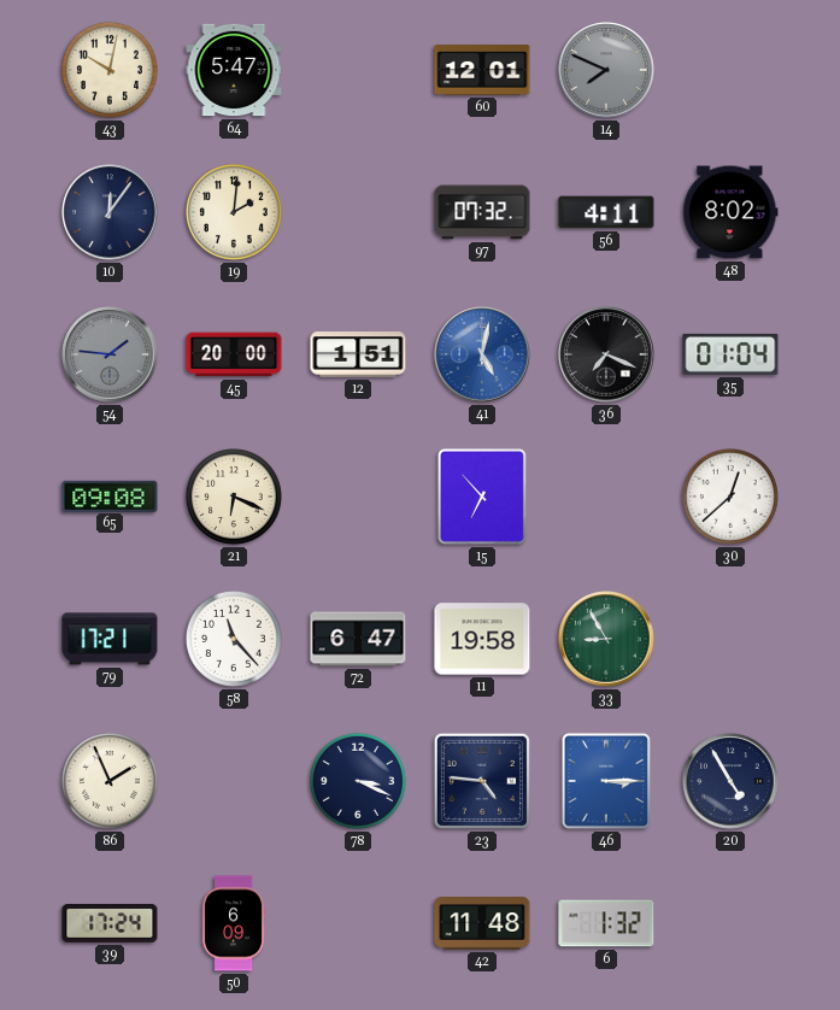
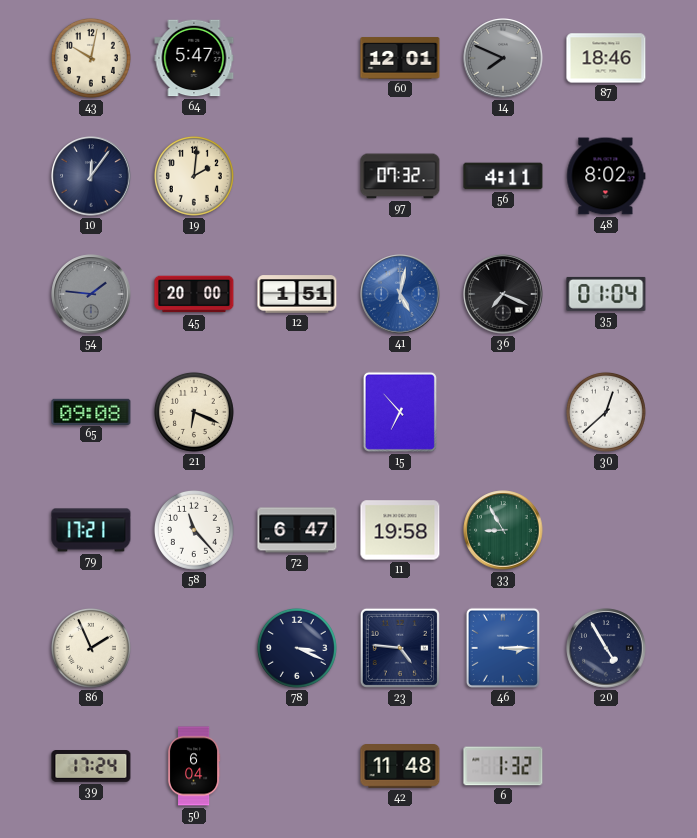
87: none -> 18:46
50: 6:09 -> 6:04
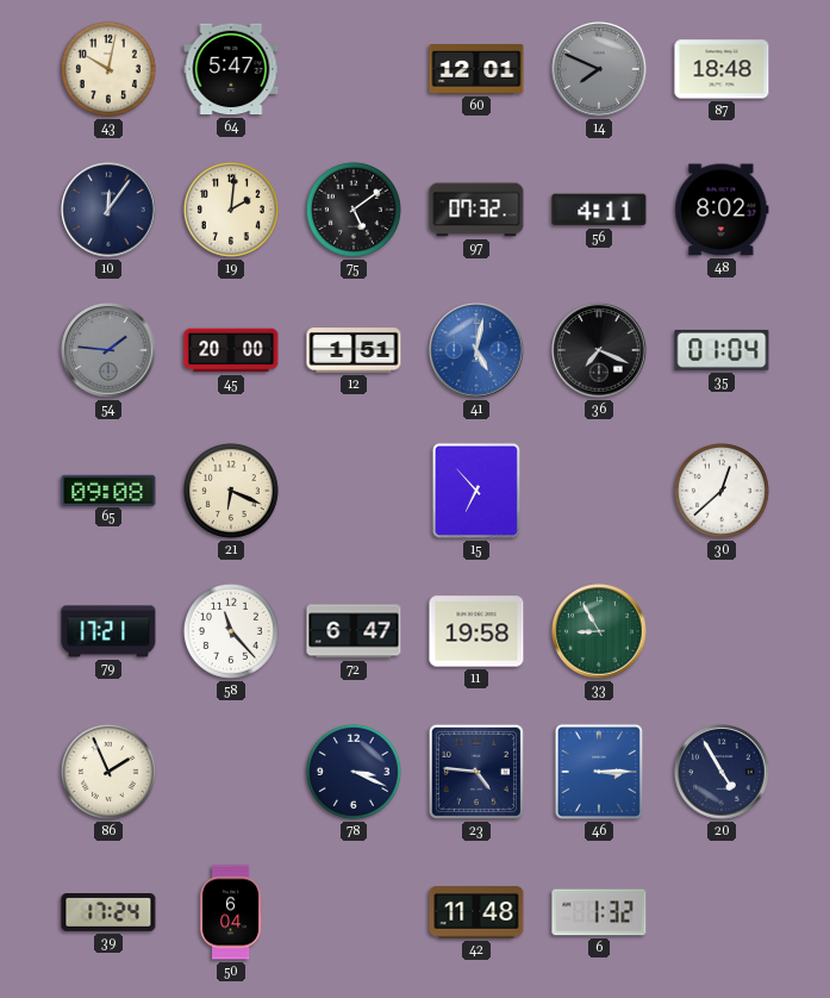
87: 18:46 -> 18:48
75: none -> 5:09
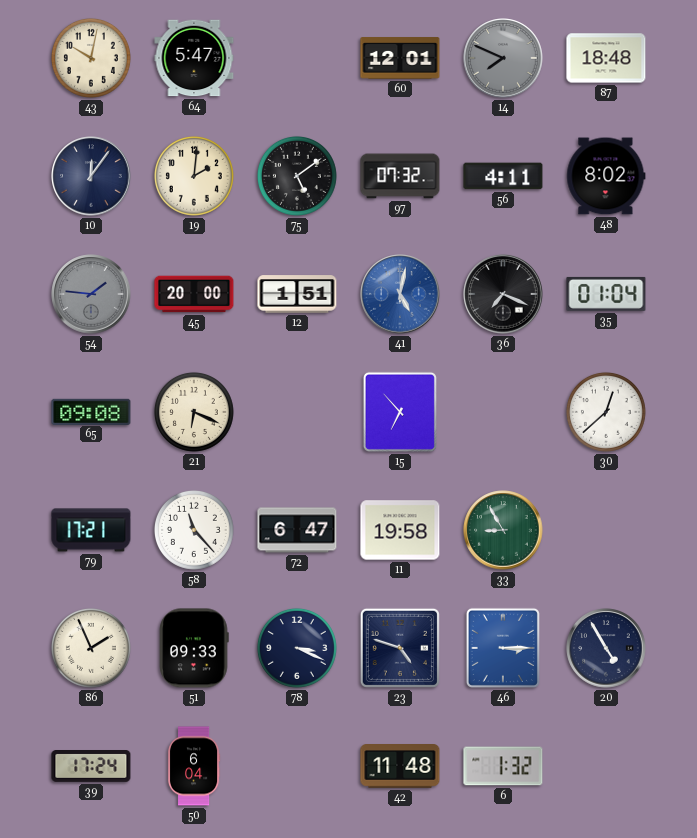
51: none -> 09:33
23: 4:46 -> 4:48
